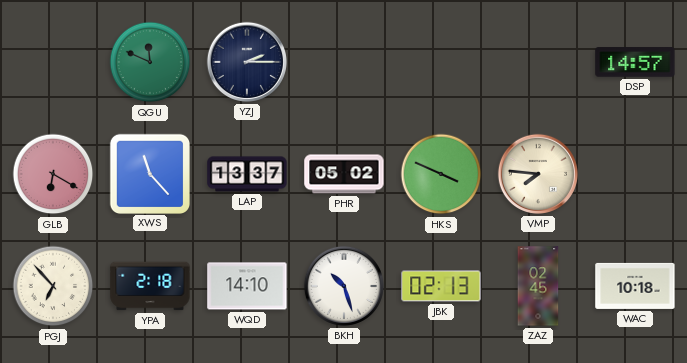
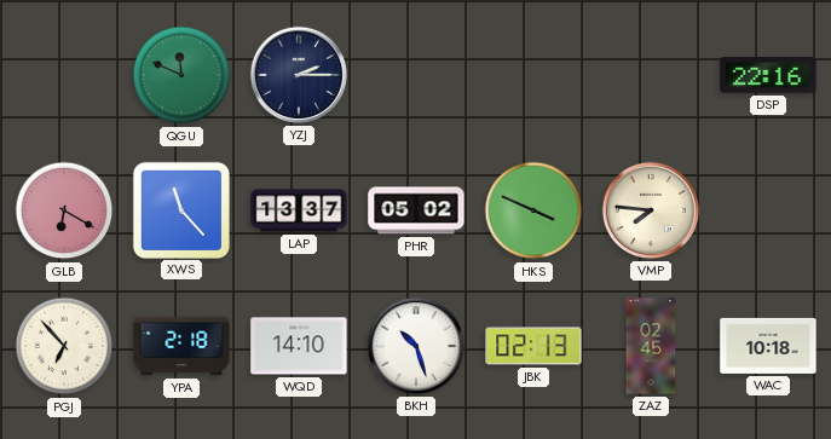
DSP: 14:57 -> 22:16
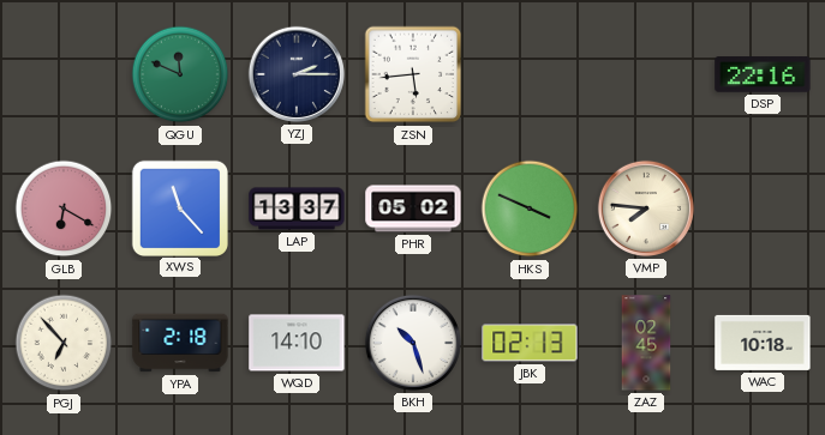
ZSN: none -> 5:44
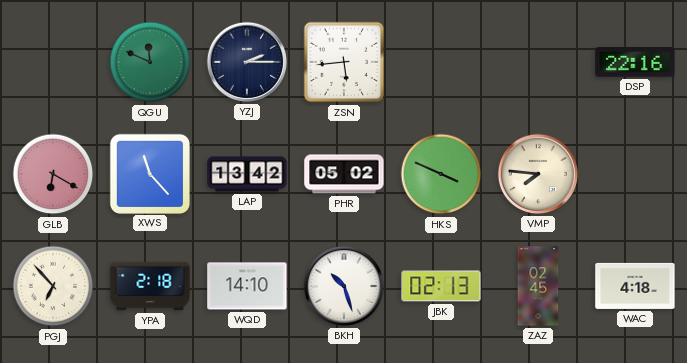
LAP: 13:37 -> 13:42
WAC: 10:18 -> 4:18
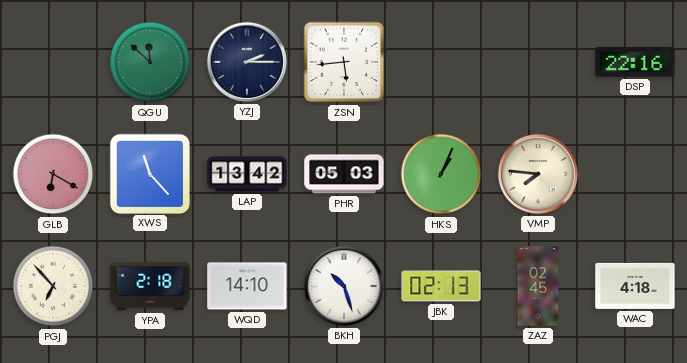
QGU: 11:49 -> 11:52
PHR: 05:02 -> 05:03
HKS: 3:49 -> 1:04
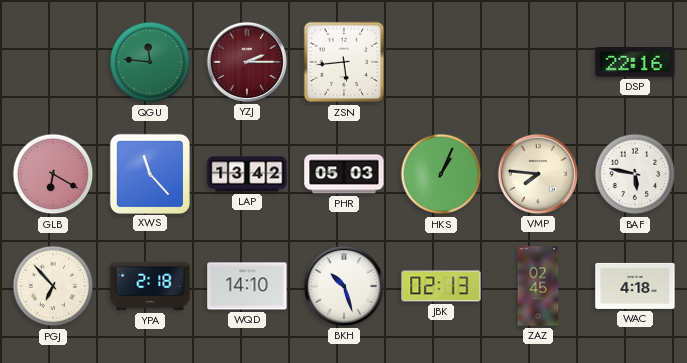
QGU: 11:52 -> 11:46
YZJ dial: navy -> burgundy
BAF: none -> 5:47
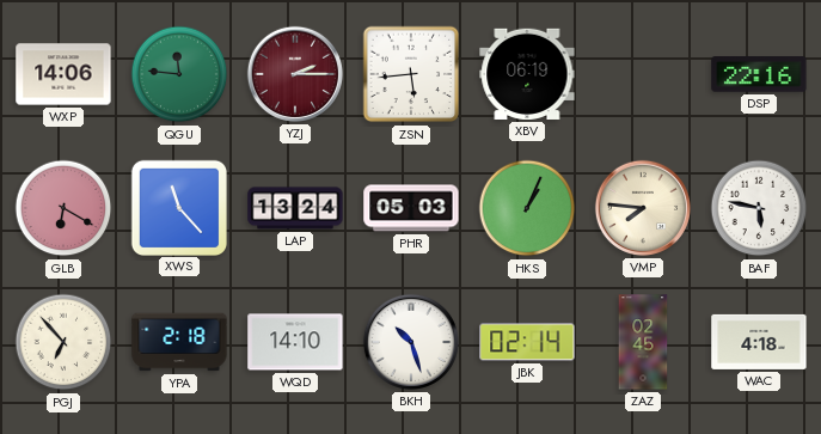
WXP: none -> 14:06
XBV: none -> 06:19
LAP: 13:42 -> 13:24
JBK: 02:13 -> 02:14
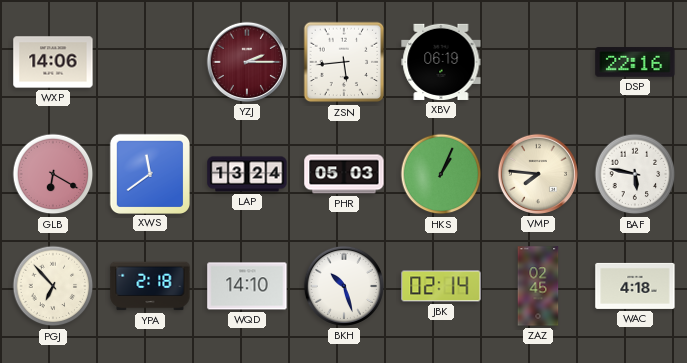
QGU: 11:46 -> none
XWS: 11:23 -> 11:39
